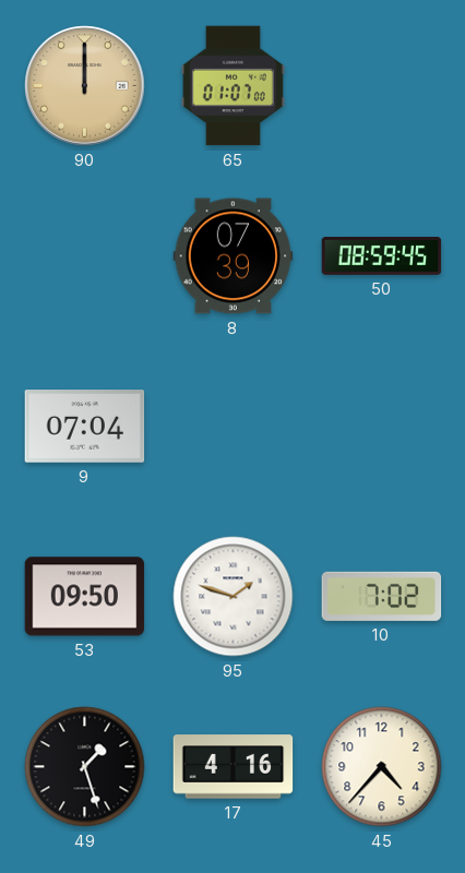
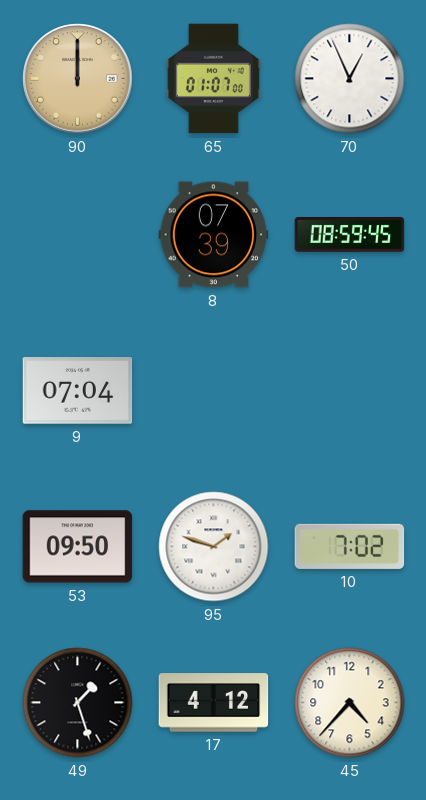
70: none -> 12:56
17: 4:16 -> 4:12
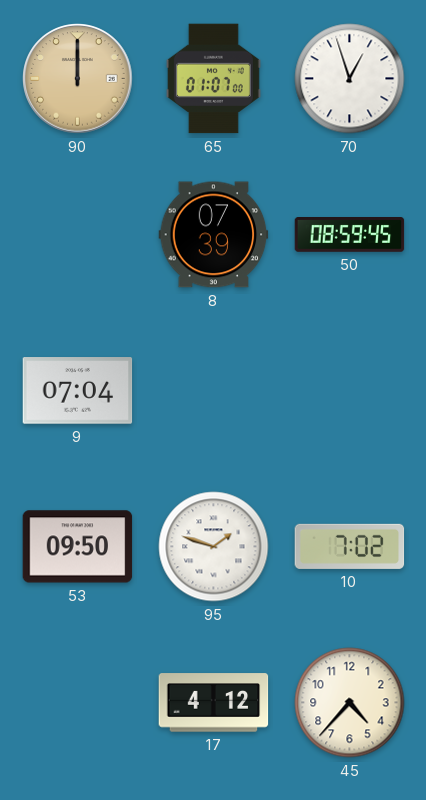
70: 12:56 -> 12:57
49: 1:27 -> none
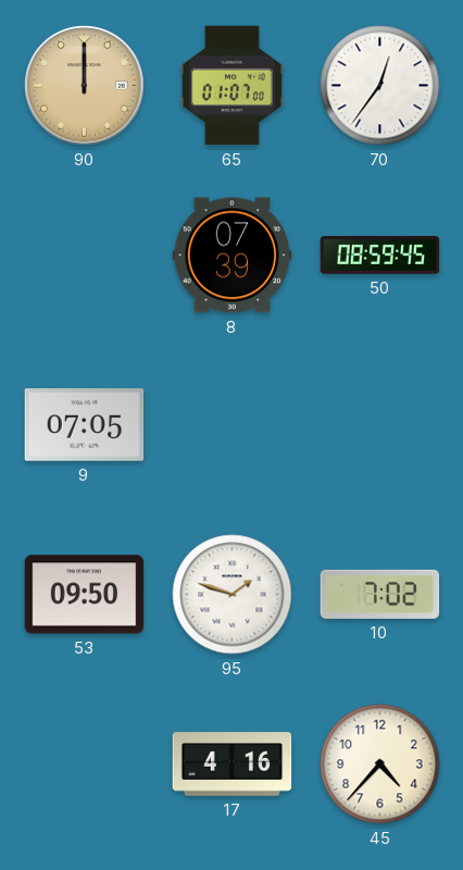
70: 12:57 -> 12:36
9: 07:04 -> 07:05
17: 4:12 -> 4:16
